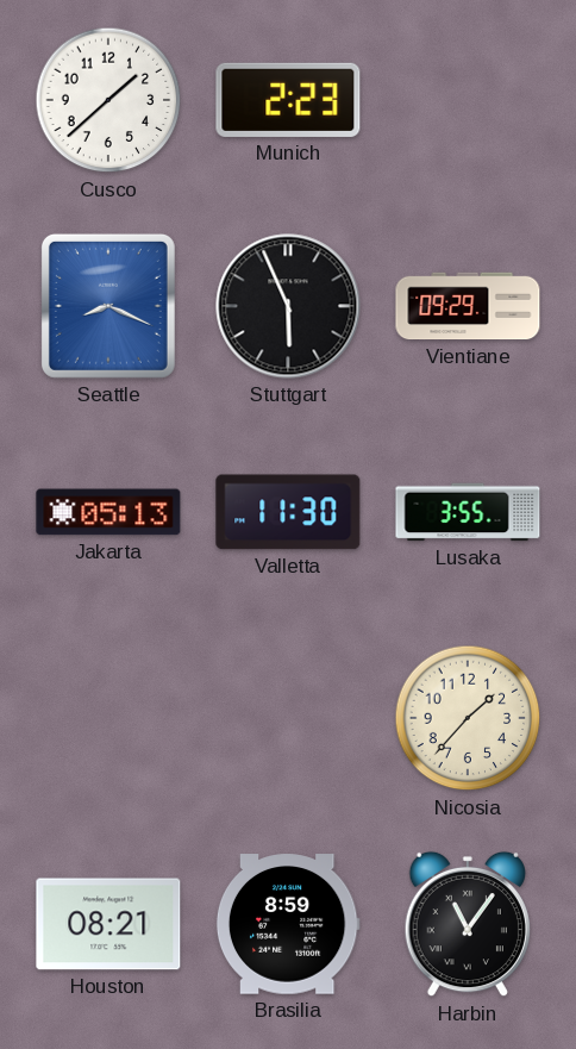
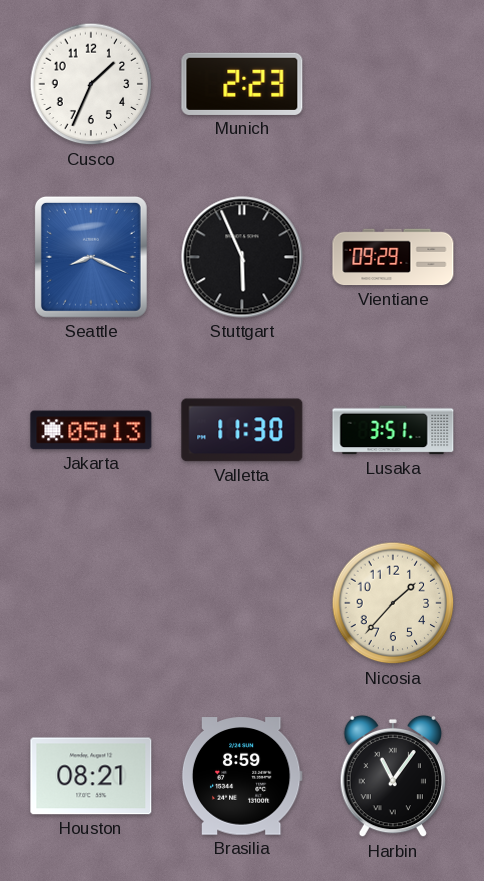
Cusco: 1:38 -> 1:34
Lusaka: 3:55 -> 3:51
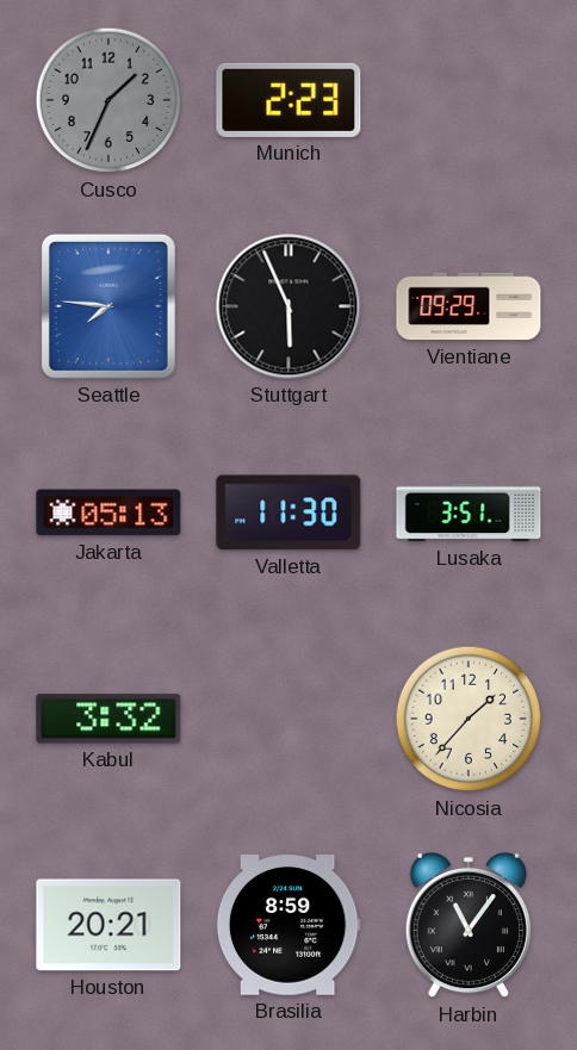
Cusco dial: white -> grey
Seattle: 8:19 -> 7:46
Kabul: none -> 3:32
Houston: 08:21 -> 20:21
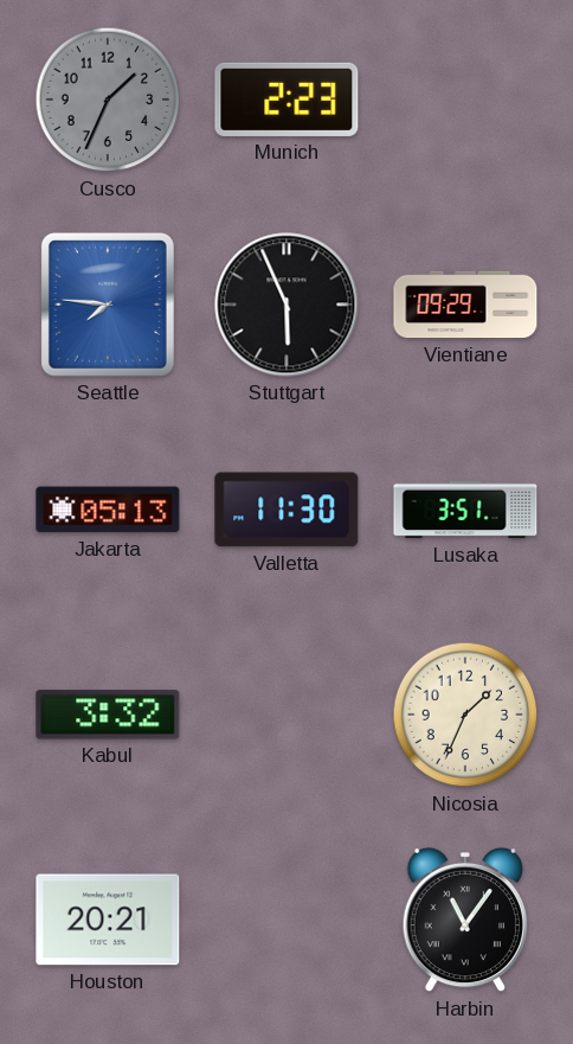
Nicosia: 1:37 -> 1:34
Brasilia: 8:59 -> none
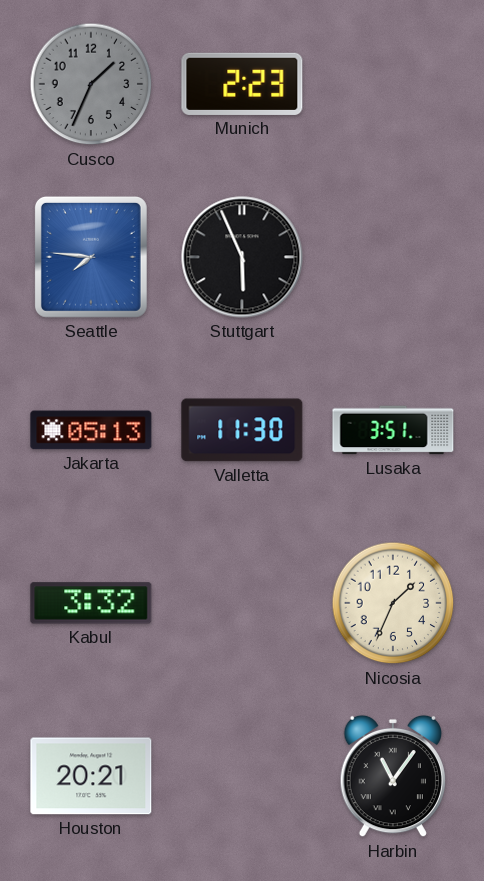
Vientiane: 09:29 -> none
